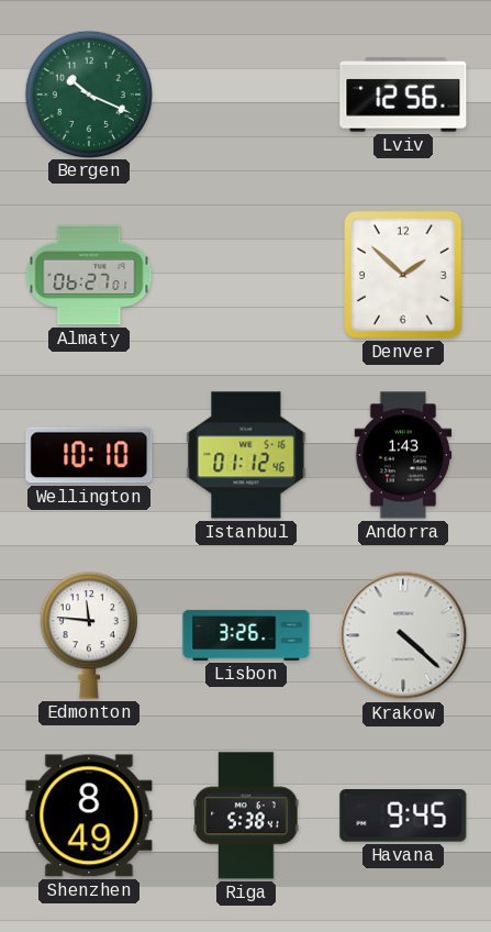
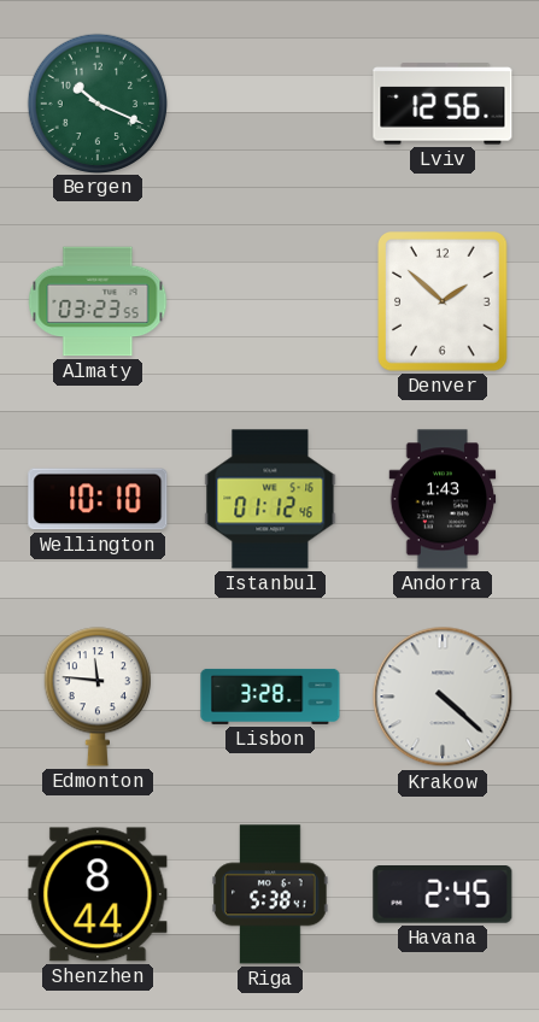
Almaty: 06:27 -> 03:23
Lisbon: 3:26 -> 3:28
Shenzhen: 8:49 -> 8:44
Havana: 9:45 -> 2:45
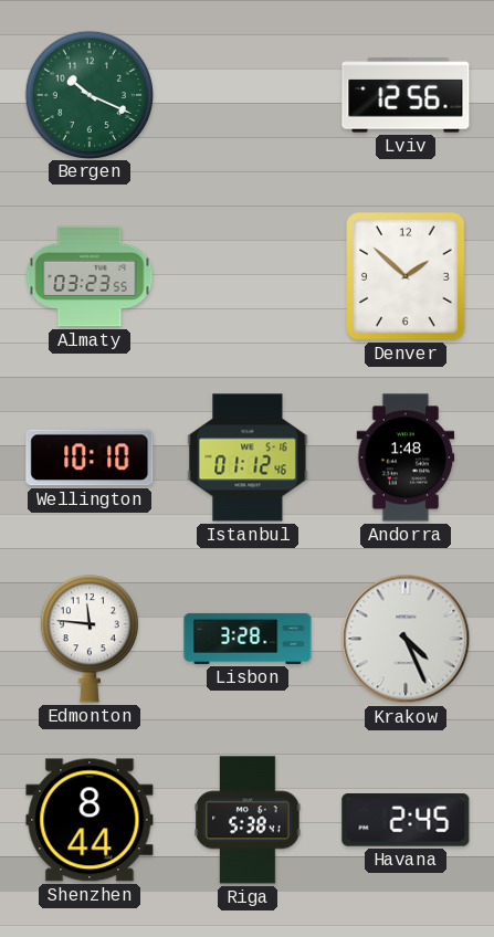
Andorra: 1:43 -> 1:48
Krakow: 4:22 -> 4:26
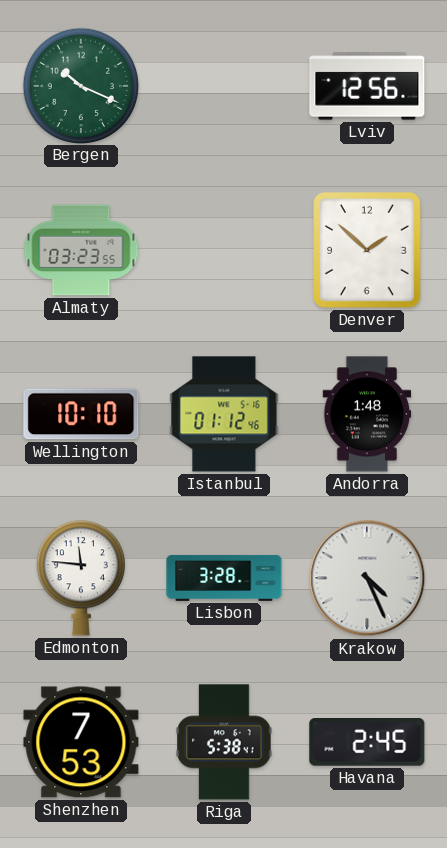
Shenzhen: 8:44 -> 7:53
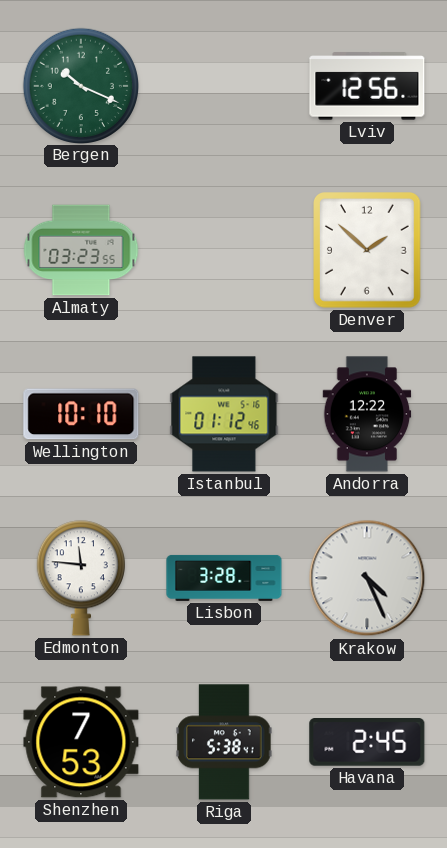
Andorra: 1:48 -> 12:22
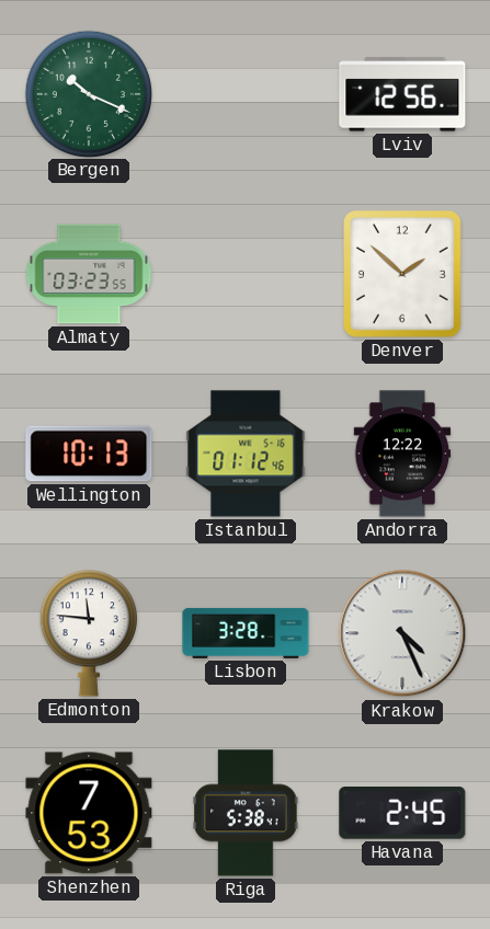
Wellington: 10:10 -> 10:13
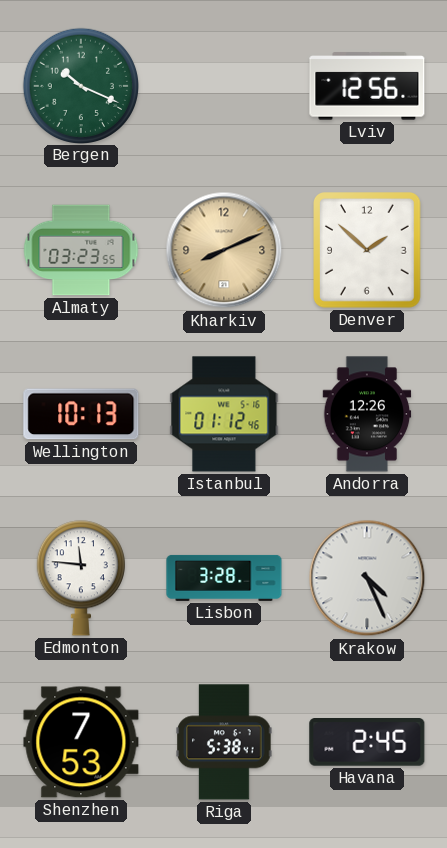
Kharkiv: none -> 8:11
Andorra: 12:22 -> 12:26
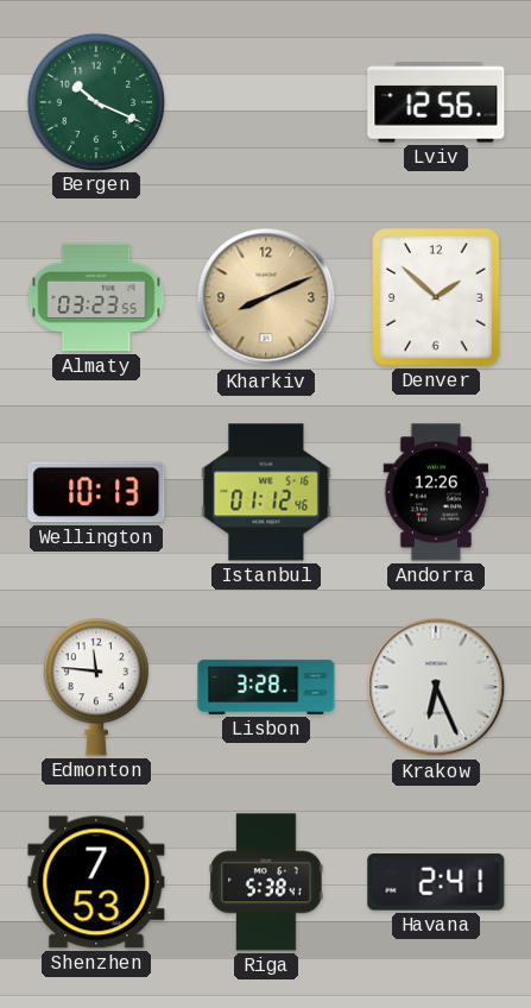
Krakow: 4:26 -> 6:26
Havana: 2:45 -> 2:41
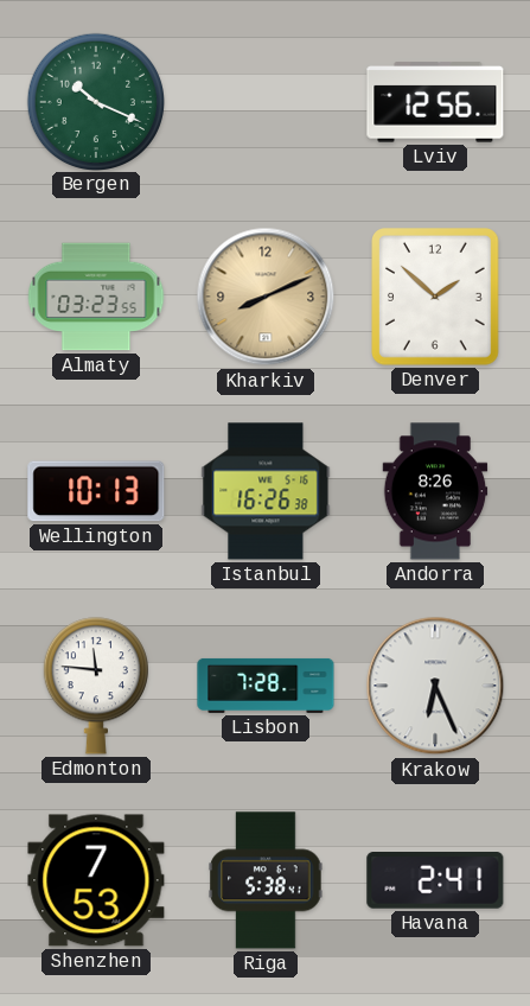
Istanbul: 01:12 -> 16:26
Andorra: 12:26 -> 8:26
Lisbon: 3:28 -> 7:28
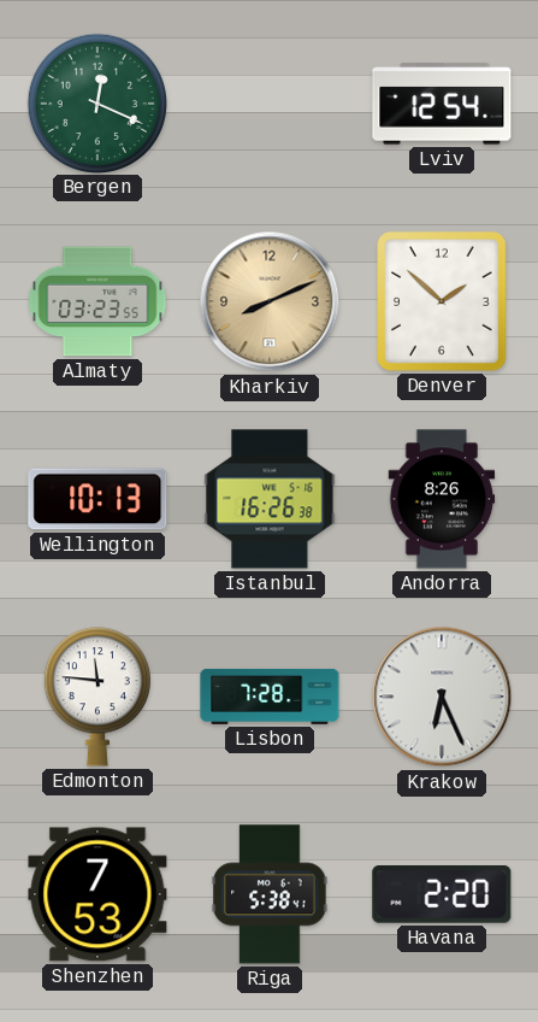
Bergen: 10:19 -> 12:19
Lviv: 12:56 -> 12:54
Havana: 2:41 -> 2:20
